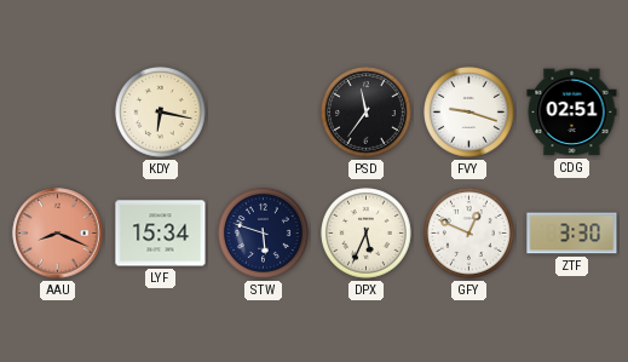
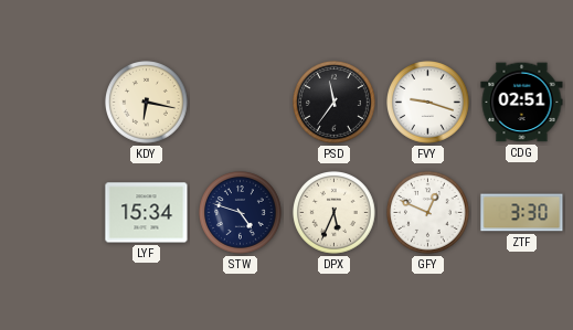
AAU: 8:19 -> none
STW: 5:48 -> 4:48
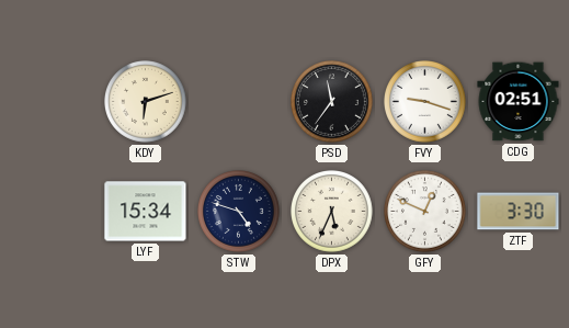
KDY: 6:17 -> 6:12
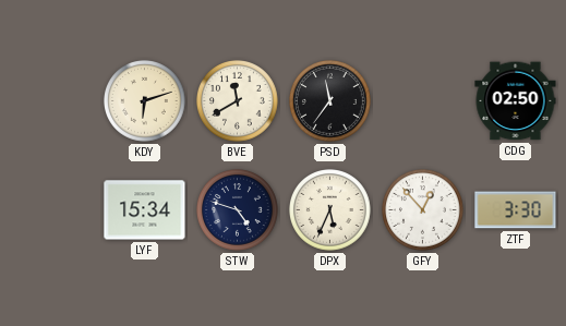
BVE: none -> 11:40
FVY: 9:18 -> none
CDG: 02:51 -> 02:50
GFY: 12:49 -> 12:53
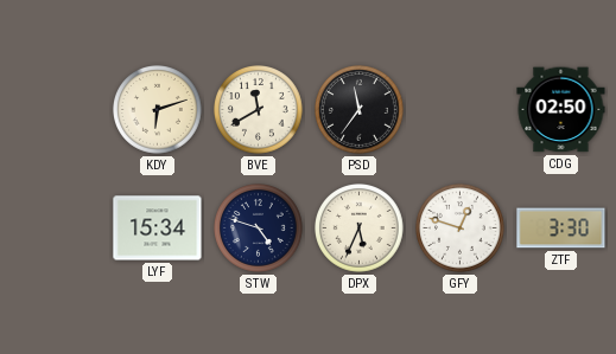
GFY: 12:53 -> 12:48
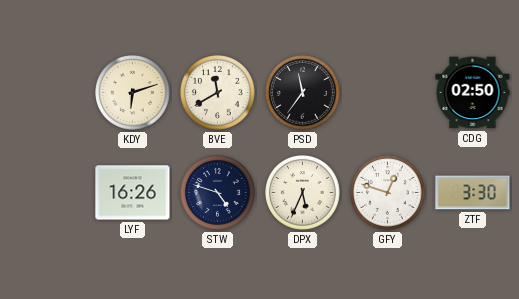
LYF: 15:34 -> 16:26
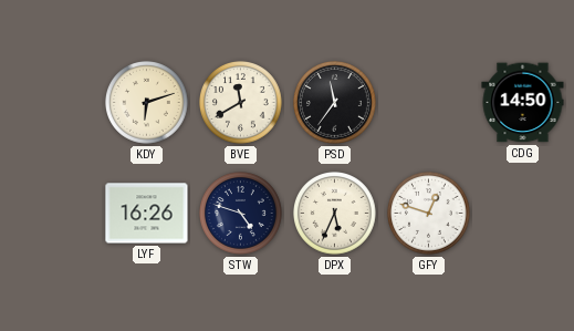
CDG: 02:50 -> 14:50
ZTF: 3:30 -> none
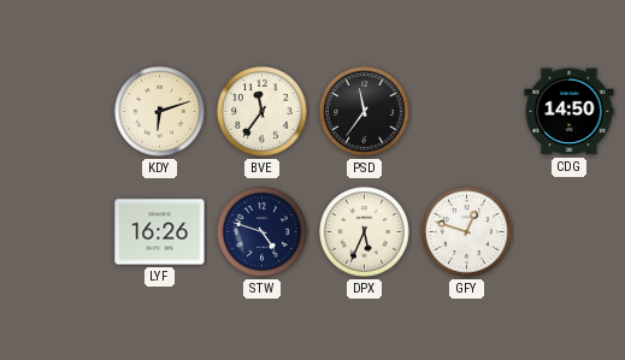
BVE: 11:40 -> 11:36
